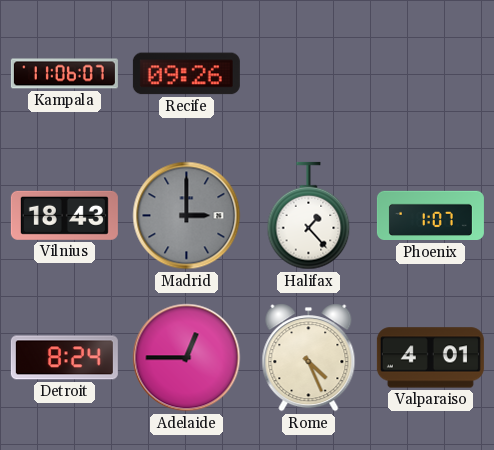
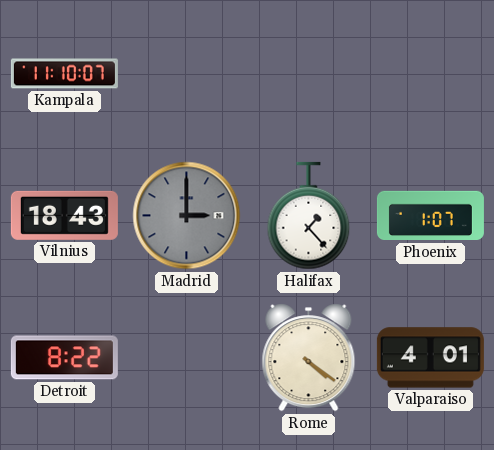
Kampala: 11:06 -> 11:10
Recife: 09:26 -> none
Detroit: 8:24 -> 8:22
Adelaide: 12:45 -> none
Rome: 4:26 -> 4:21
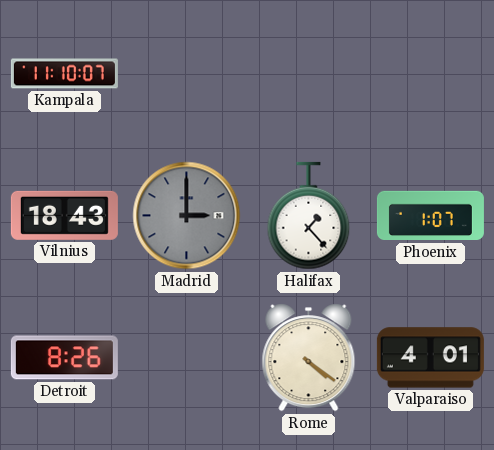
Detroit: 8:22 -> 8:26
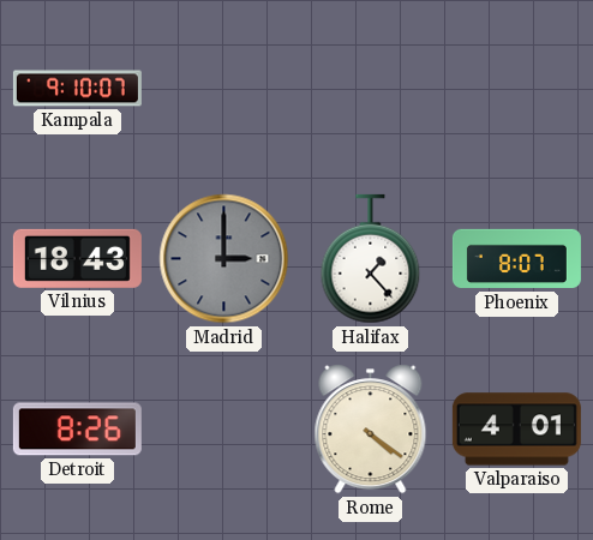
Kampala: 11:10 -> 9:10
Phoenix: 1:07 -> 8:07
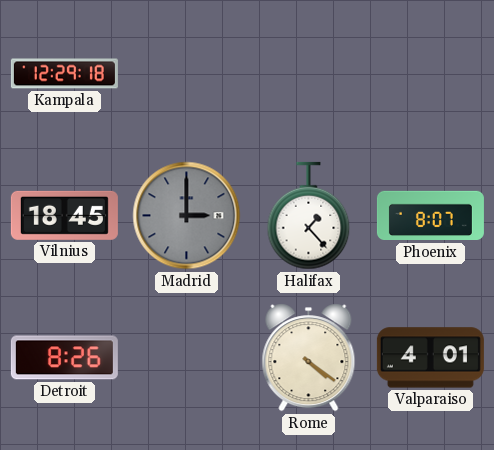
Kampala: 9:10 -> 12:29
Vilnius: 18:43 -> 18:45
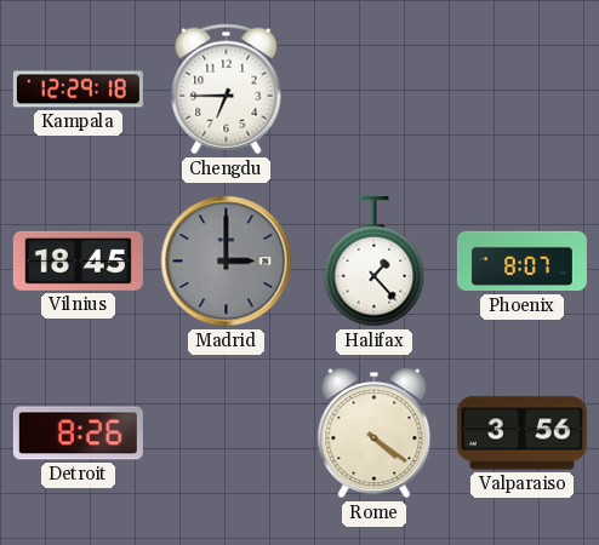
Chengdu: none -> 6:45
Valparaiso: 4:01 -> 3:56
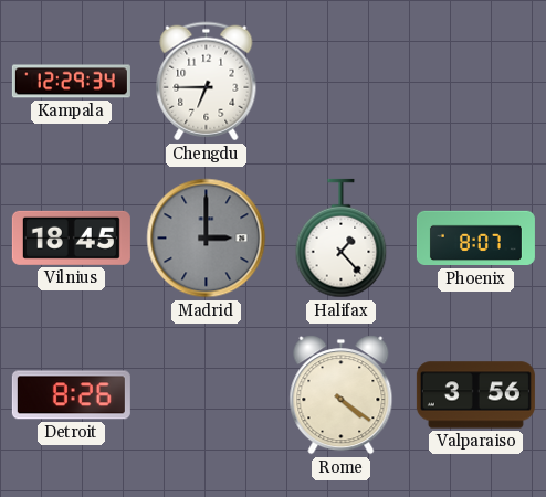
Kampala: 12:29:18 -> 12:29:34
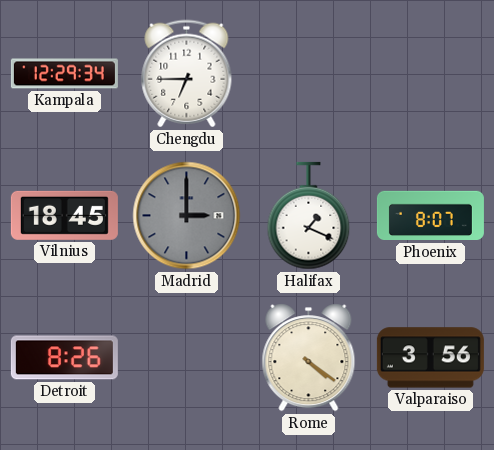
Halifax: 1:23 -> 1:19
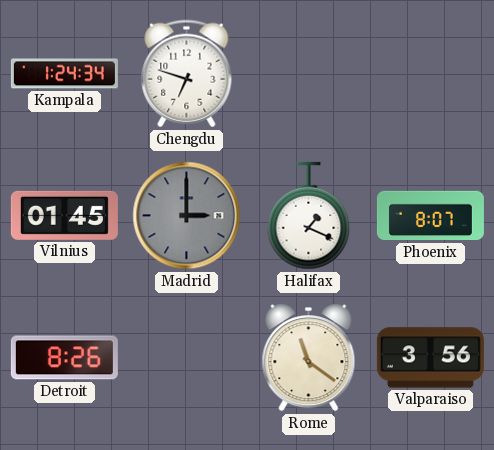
Kampala: 12:29 -> 1:24
Chengdu: 6:45 -> 6:48
Vilnius: 18:45 -> 01:45
Rome: 4:21 -> 11:21
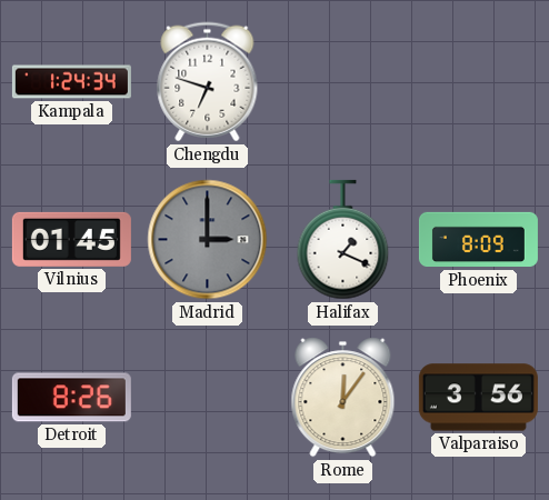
Phoenix: 8:07 -> 8:09
Rome: 11:21 -> 12:06
